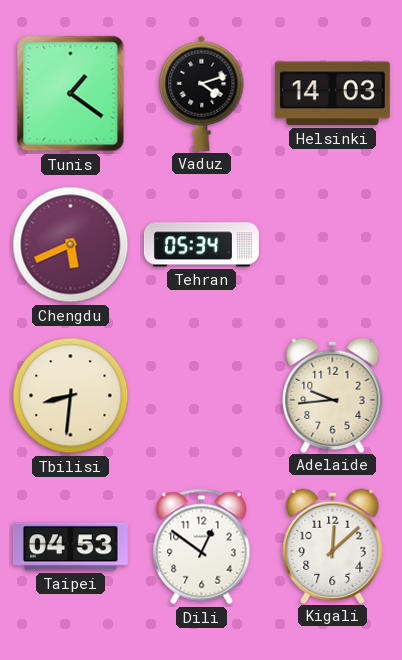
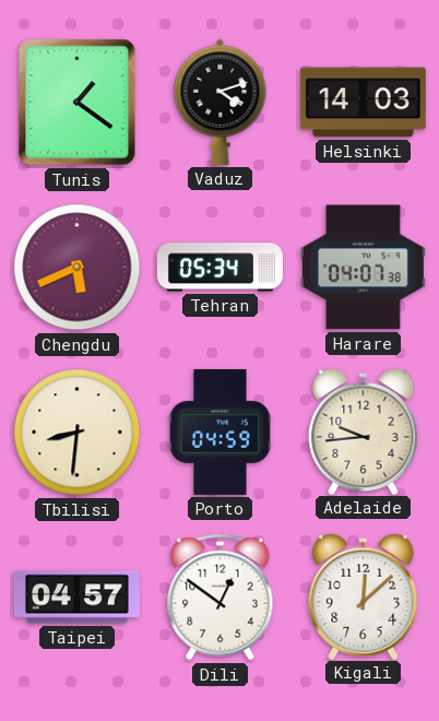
Harare: none -> 04:07
Porto: none -> 04:59
Taipei: 04:53 -> 04:57
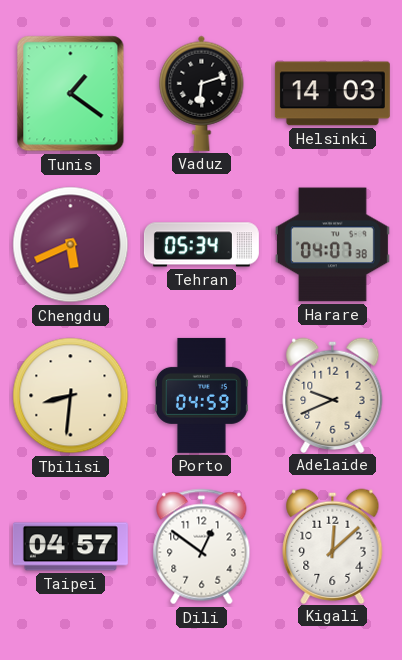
Vaduz: 4:12 -> 6:12
Adelaide: 9:44 -> 9:41
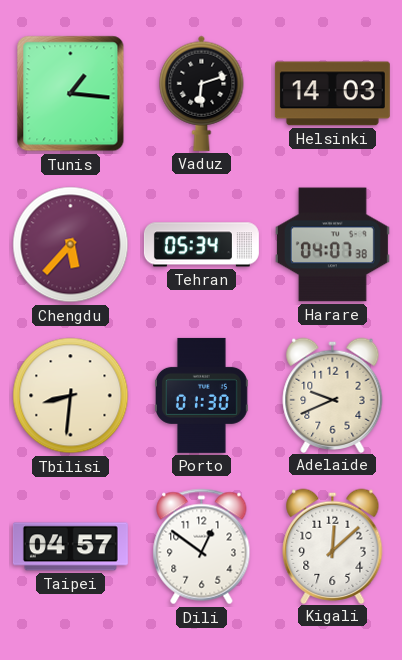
Tunis: 1:21 -> 1:16
Chengdu: 5:41 -> 5:37
Porto: 04:59 -> 01:30
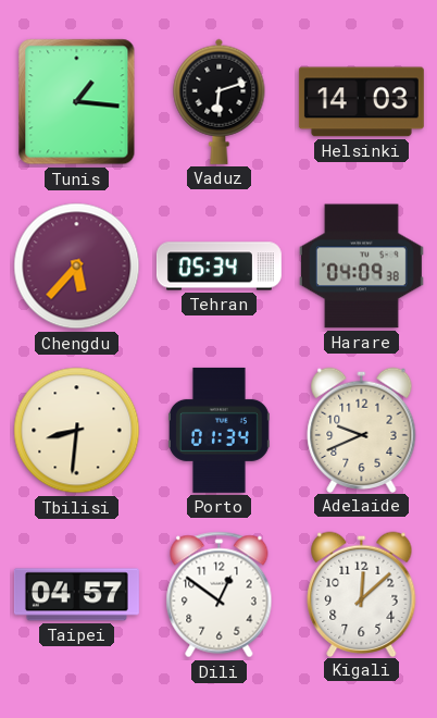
Harare: 04:07 -> 04:09
Porto: 01:30 -> 01:34
